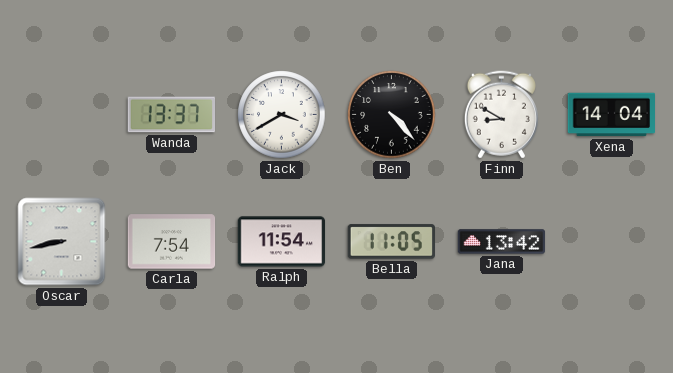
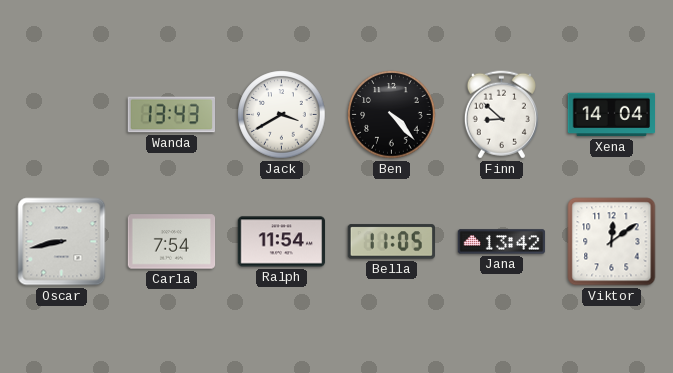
Wanda: 13:37 -> 13:43
Finn: 8:50 -> 8:52
Viktor: none -> 12:09
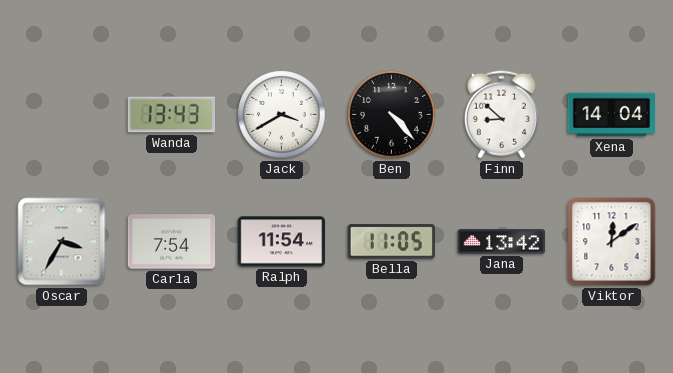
Oscar: 8:43 -> 3:35
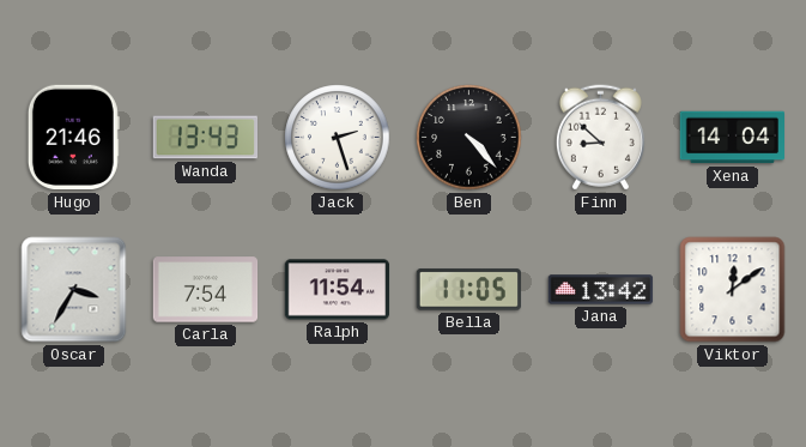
Hugo: none -> 21:46
Jack: 3:40 -> 2:27
